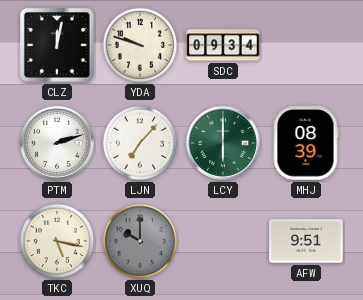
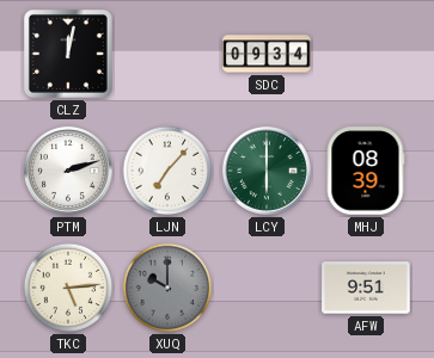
YDA: 9:48 -> none
TKC: 5:17 -> 5:14
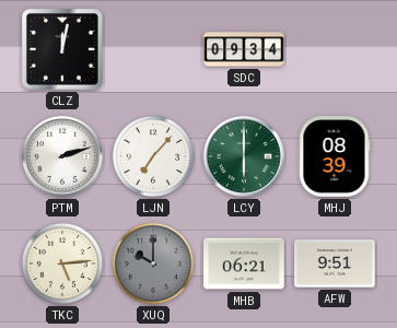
MHB: none -> 06:21
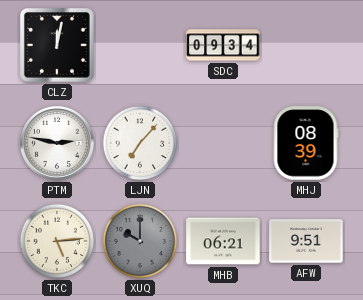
PTM: 2:12 -> 2:47
LCY: 6:00 -> none
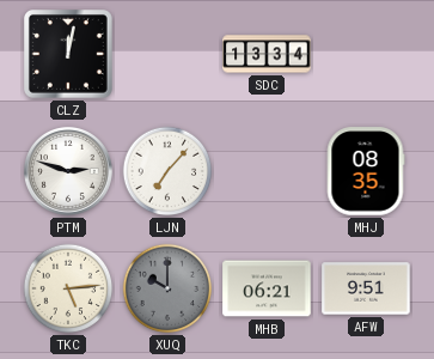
SDC: 09:34 -> 13:34
PTM: 2:47 -> 2:48
MHJ: 08:39 -> 08:35
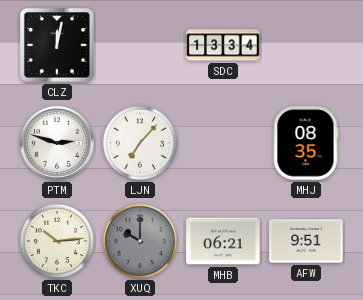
TKC: 5:14 -> 10:14
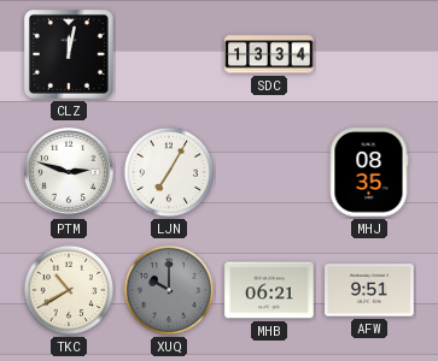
LJN: 7:07 -> 7:05
TKC: 10:14 -> 10:40
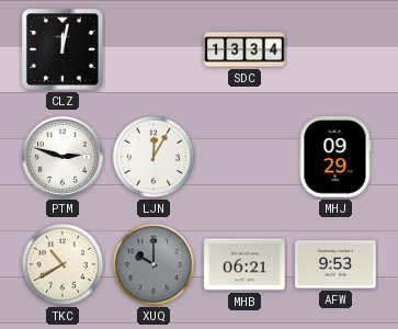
LJN: 7:05 -> 12:05
MHJ: 08:35 -> 09:29
AFW: 9:51 -> 9:53
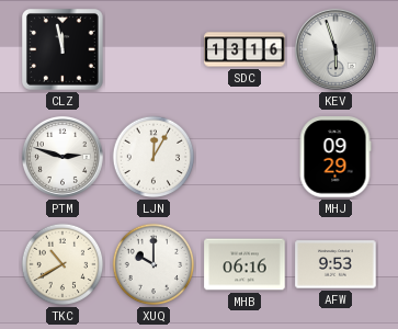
CLZ: 12:02 -> 11:58
SDC: 13:34 -> 13:16
KEV: none -> 5:57
XUQ dial: grey -> white
MHB: 06:21 -> 06:16
